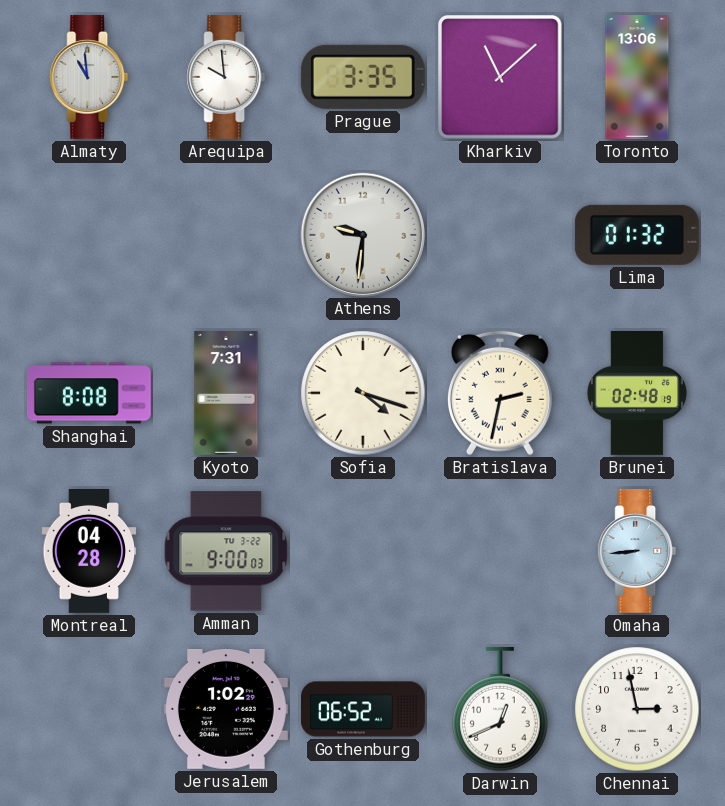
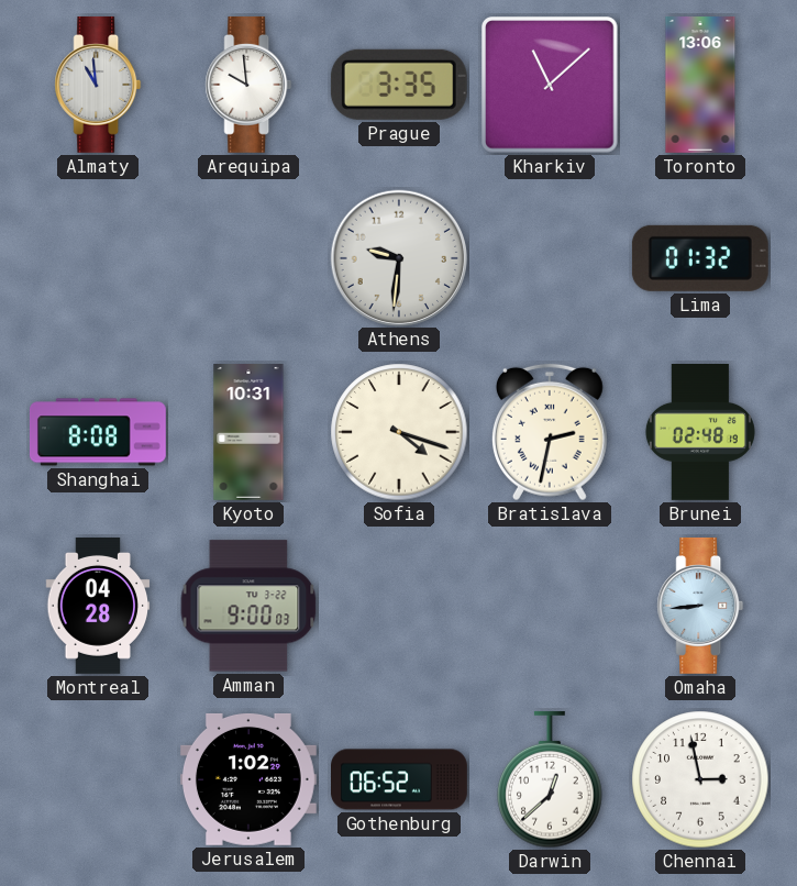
Kyoto: 7:31 -> 10:31
Darwin: 12:41 -> 12:38
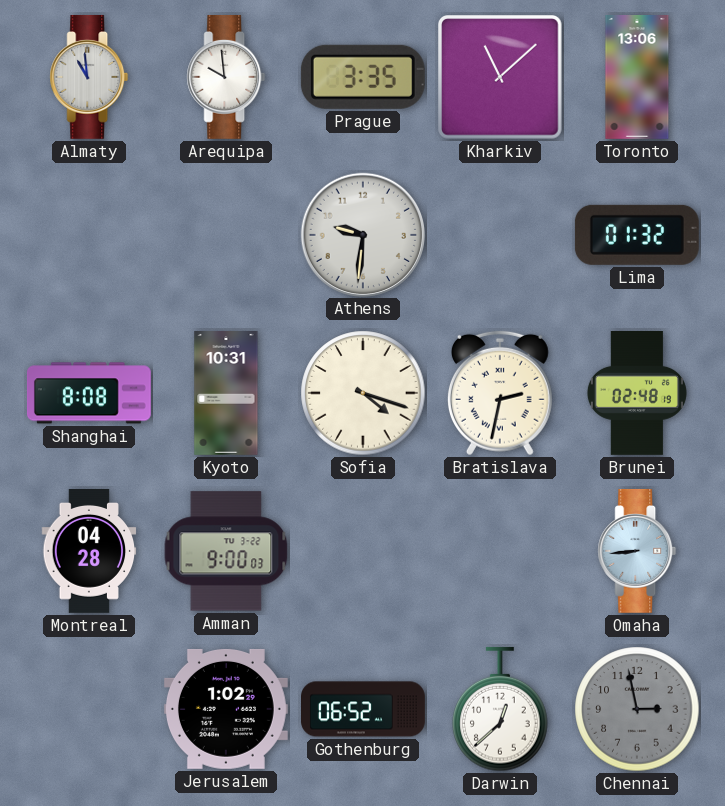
Chennai dial: white -> grey
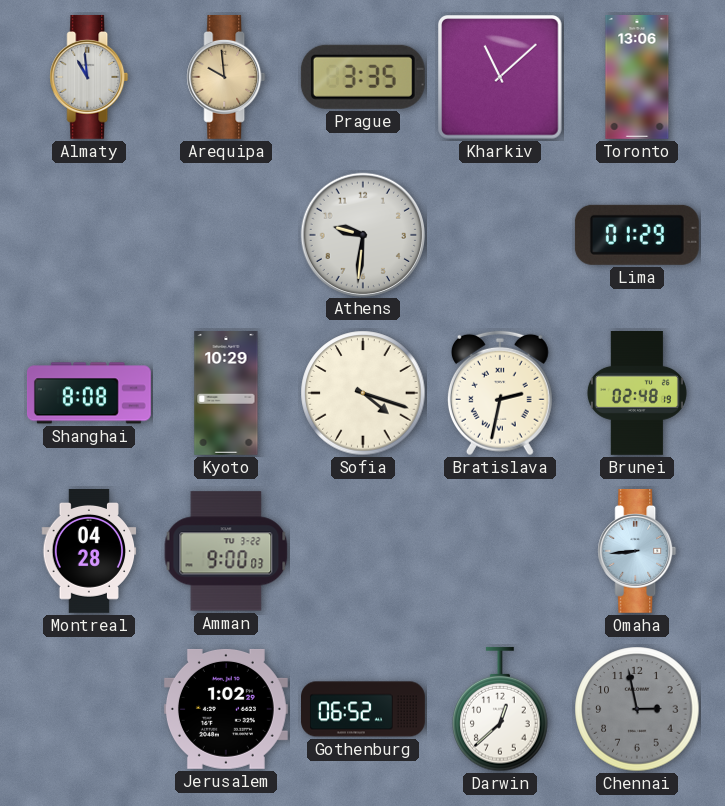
Arequipa dial: white -> champagne
Lima: 01:32 -> 01:29
Kyoto: 10:31 -> 10:29
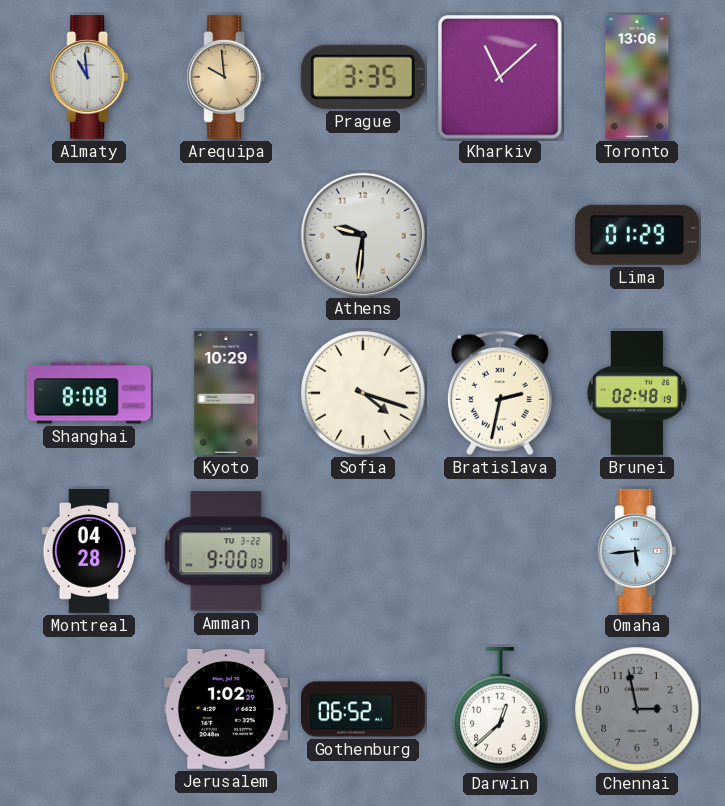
Omaha: 8:44 -> 5:44
